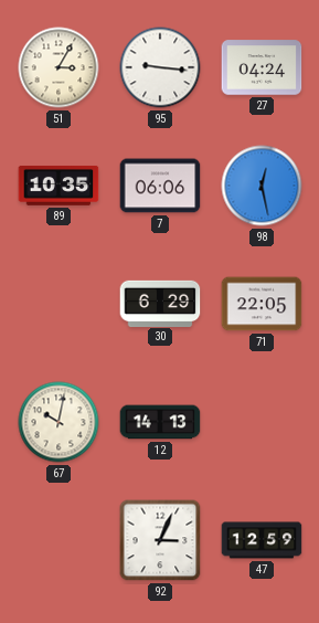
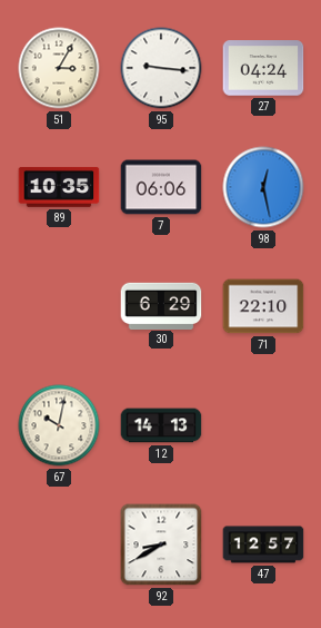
71: 22:05 -> 22:10
92: 3:04 -> 8:40
47: 12:59 -> 12:57
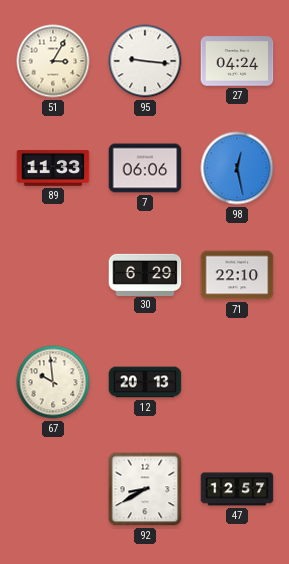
89: 10:35 -> 11:33
67: 10:02 -> 9:59
12: 14:13 -> 20:13
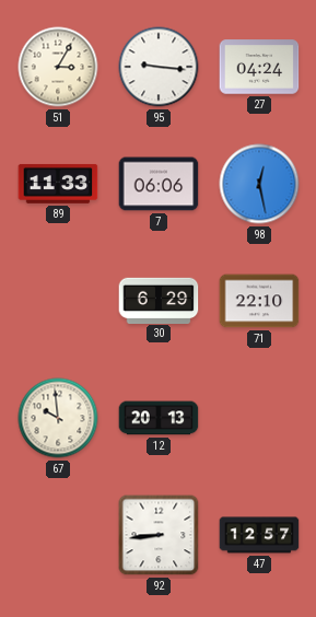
92: 8:40 -> 8:44
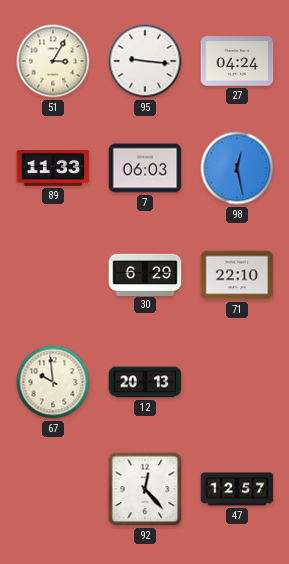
7: 06:06 -> 06:03
92: 8:44 -> 12:23
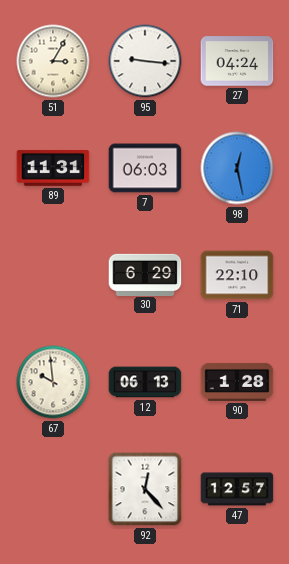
89: 11:33 -> 11:31
12: 20:13 -> 06:13
90: none -> 1:28
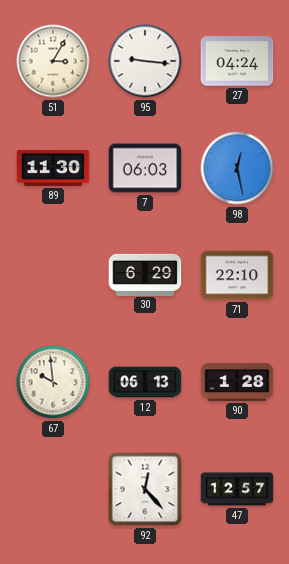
89: 11:31 -> 11:30
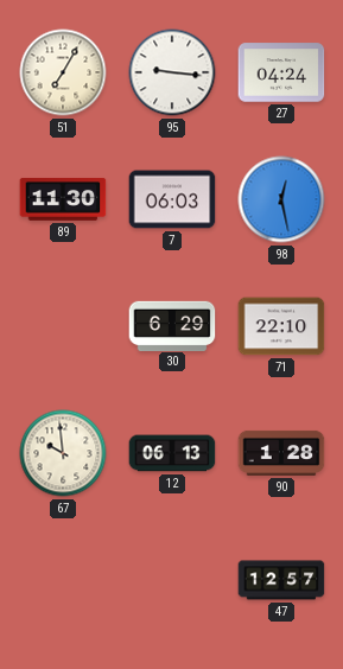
51: 3:05 -> 7:05
92: 12:23 -> none
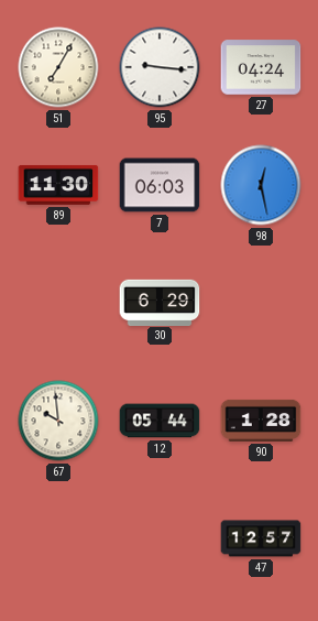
71: 22:10 -> none
12: 06:13 -> 05:44
